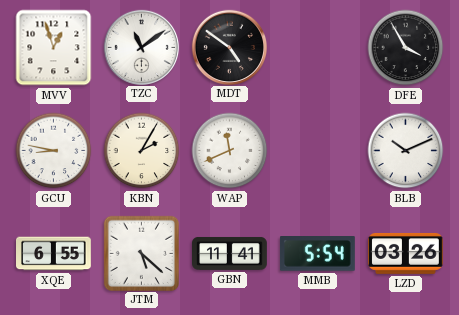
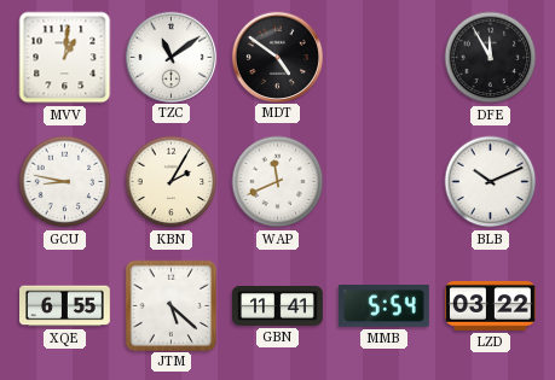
MVV: 12:57 -> 1:01
DFE: 3:55 -> 11:55
LZD: 03:26 -> 03:22
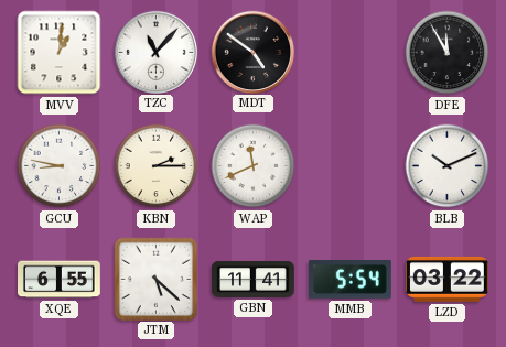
TZC: 11:09 -> 11:07
KBN: 2:05 -> 2:15
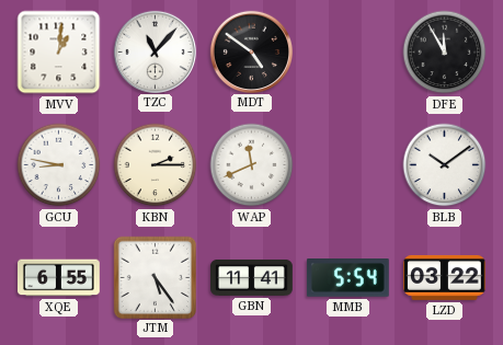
BLB: 10:11 -> 10:09
JTM: 5:22 -> 5:24
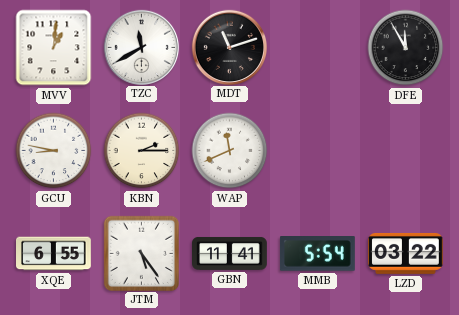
TZC: 11:07 -> 11:40
MDT: 4:51 -> 11:12
BLB: 10:09 -> none
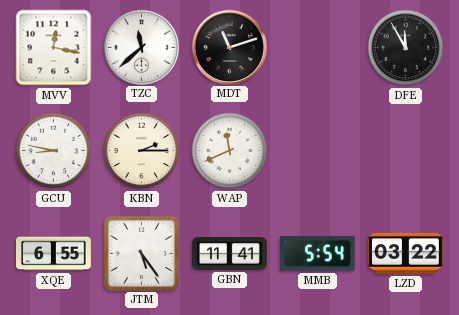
MVV: 1:01 -> 12:17
TZC: 11:40 -> 11:38
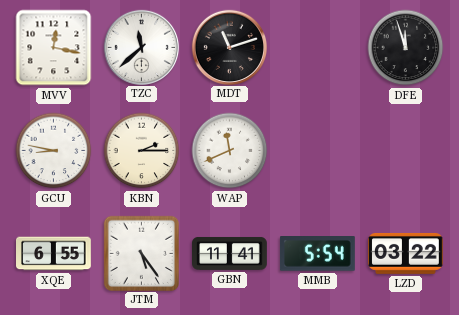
DFE: 11:55 -> 11:57
